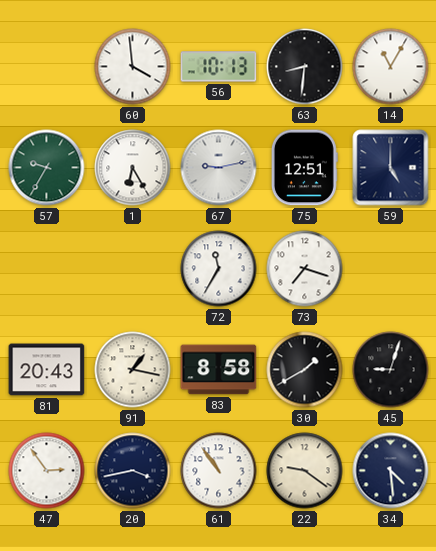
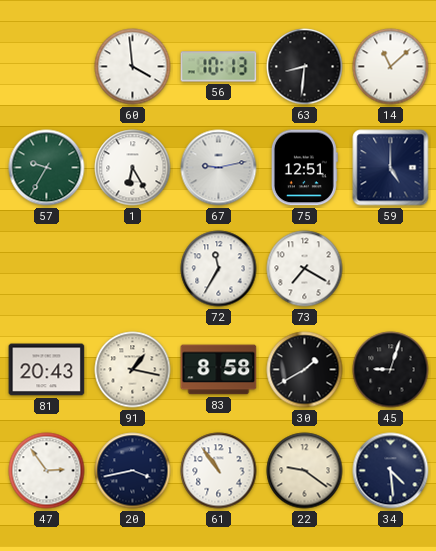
14: 11:05 -> 11:08
73: 7:18 -> 7:20
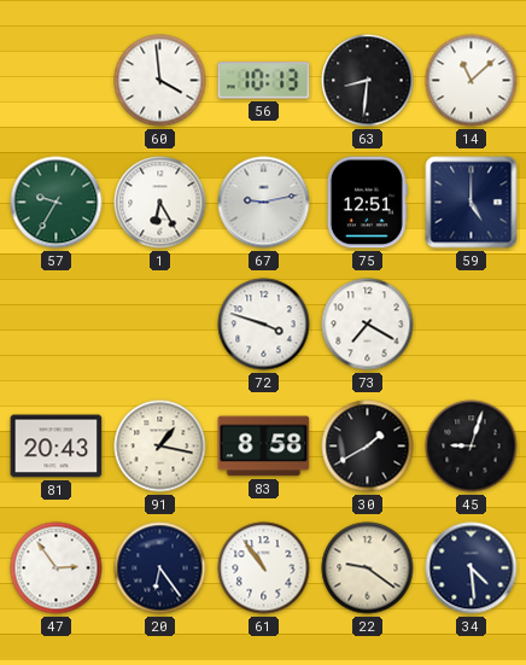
72: 11:35 -> 3:48
20: 3:43 -> 6:24
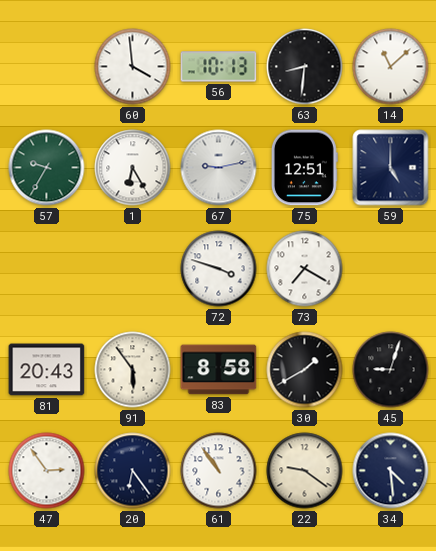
91: 1:17 -> 5:54
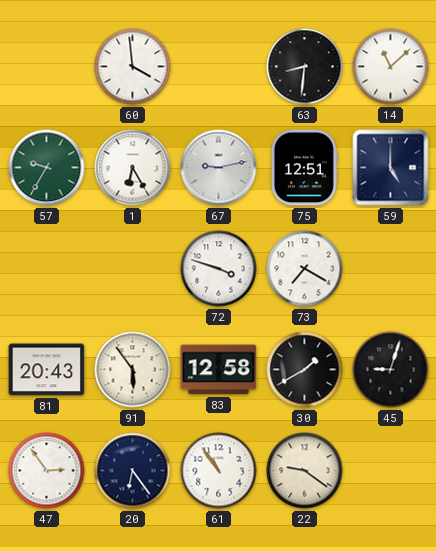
56: 10:13 -> none
83: 8:58 -> 12:58
34: 4:29 -> none
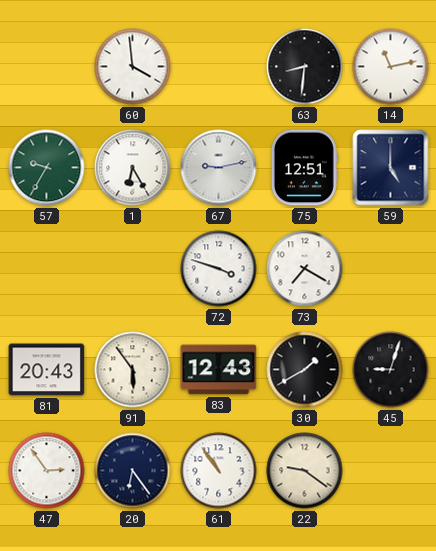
14: 11:08 -> 11:13
83: 12:58 -> 12:43
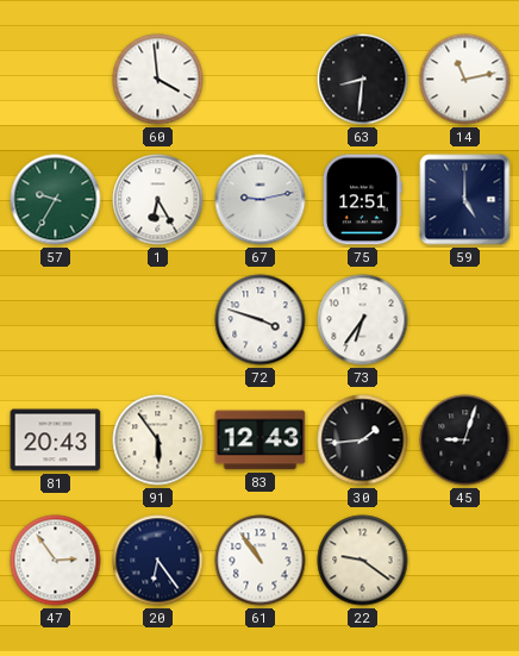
73: 7:20 -> 6:36
30: 1:40 -> 1:44
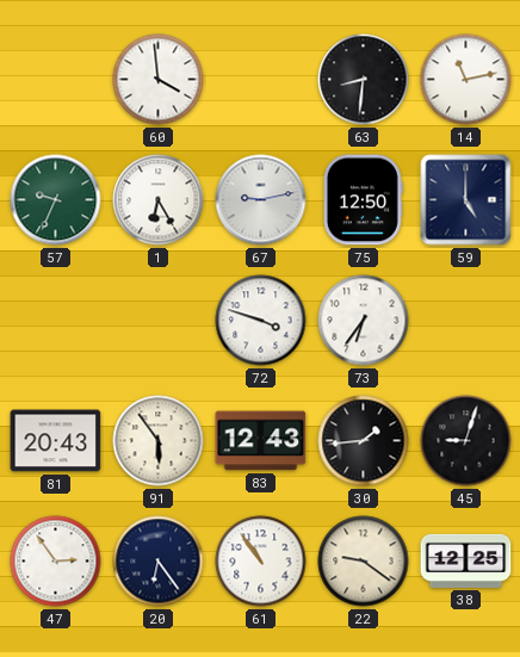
57: 9:35 -> 9:34
75: 12:51 -> 12:50
38: none -> 12:25
